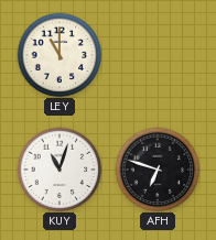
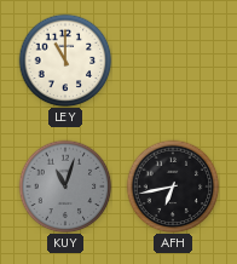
KUY dial: white -> grey
AFH: 6:48 -> 6:43
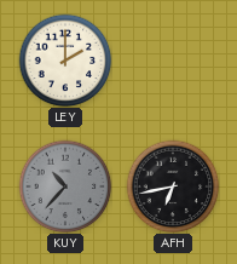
LEY: 11:00 -> 2:00
KUY: 11:03 -> 10:37
